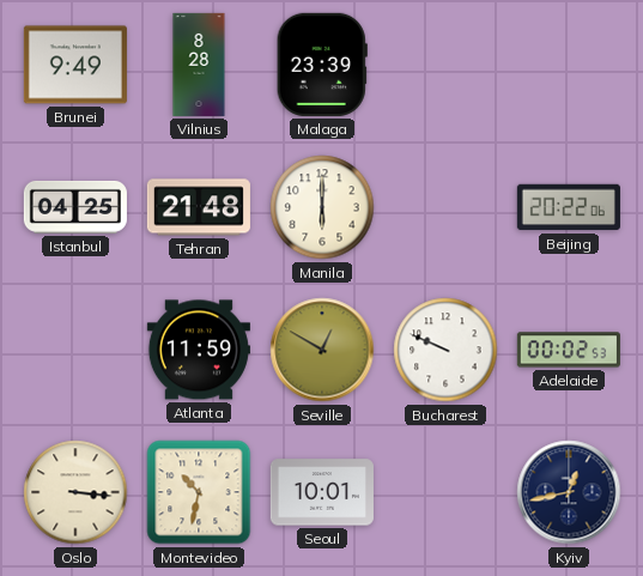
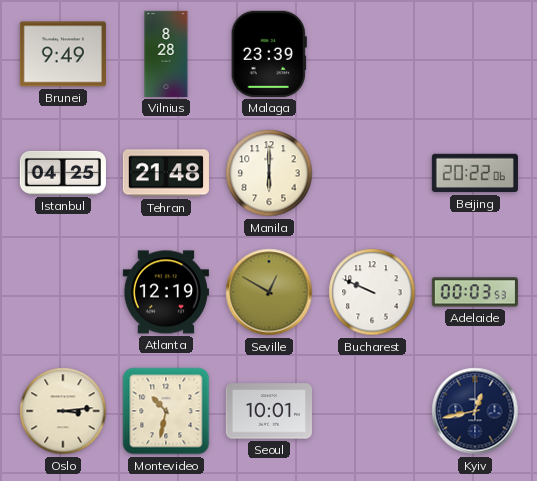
Atlanta: 11:59 -> 12:19
Adelaide: 00:02 -> 00:03
Oslo: 3:16 -> 3:14
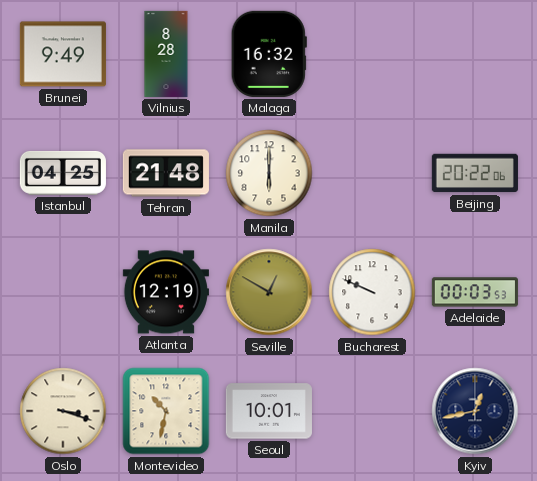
Malaga: 23:39 -> 16:32
Oslo: 3:14 -> 3:18
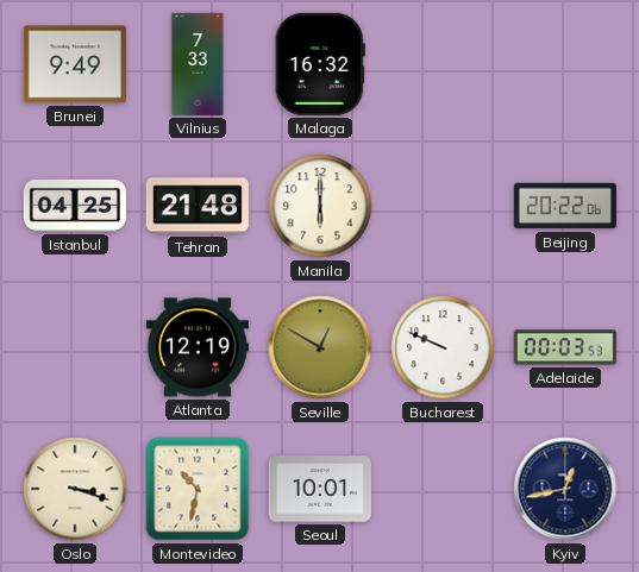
Vilnius: 8:28 -> 7:33
